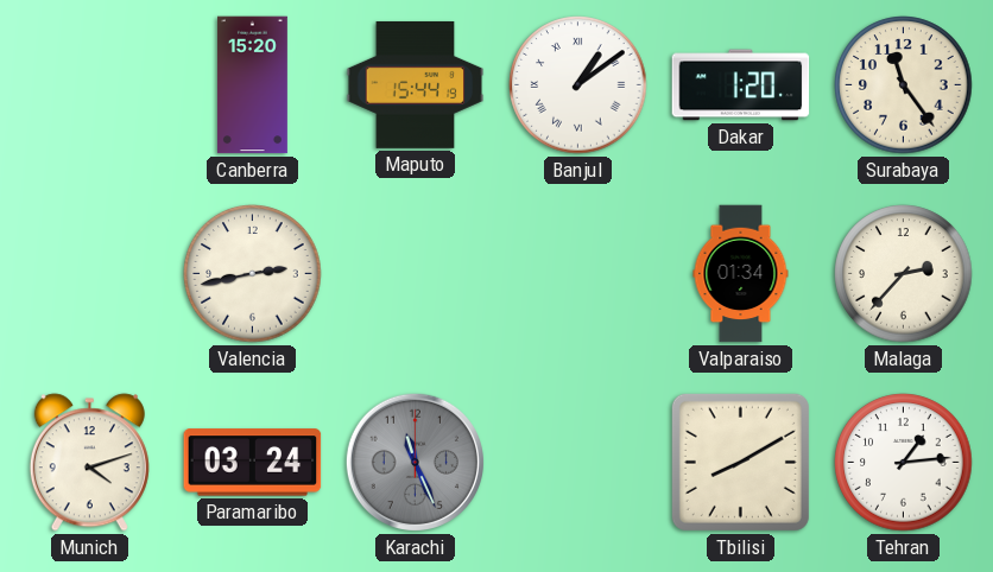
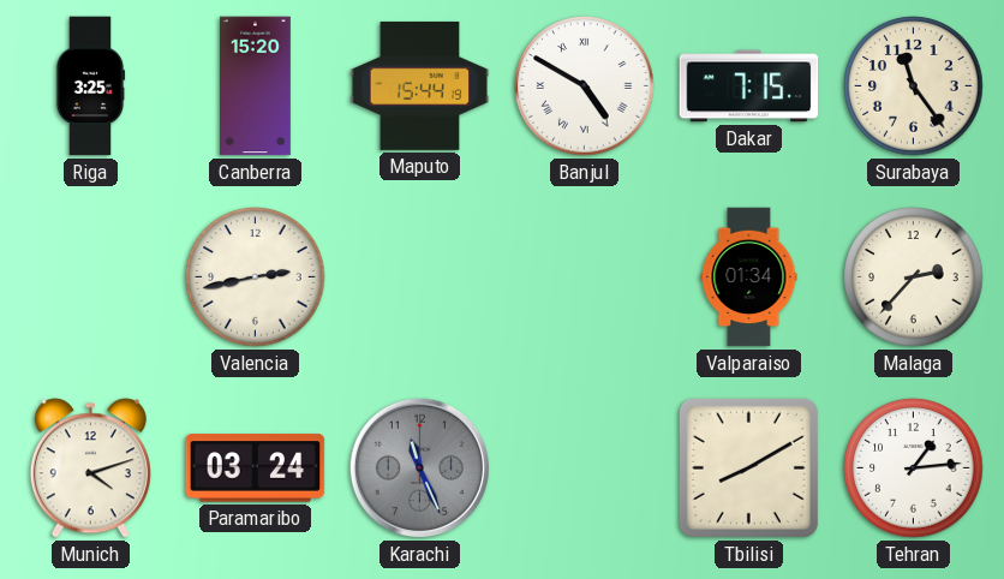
Riga: none -> 3:25
Banjul: 1:09 -> 4:50
Dakar: 1:20 -> 7:15
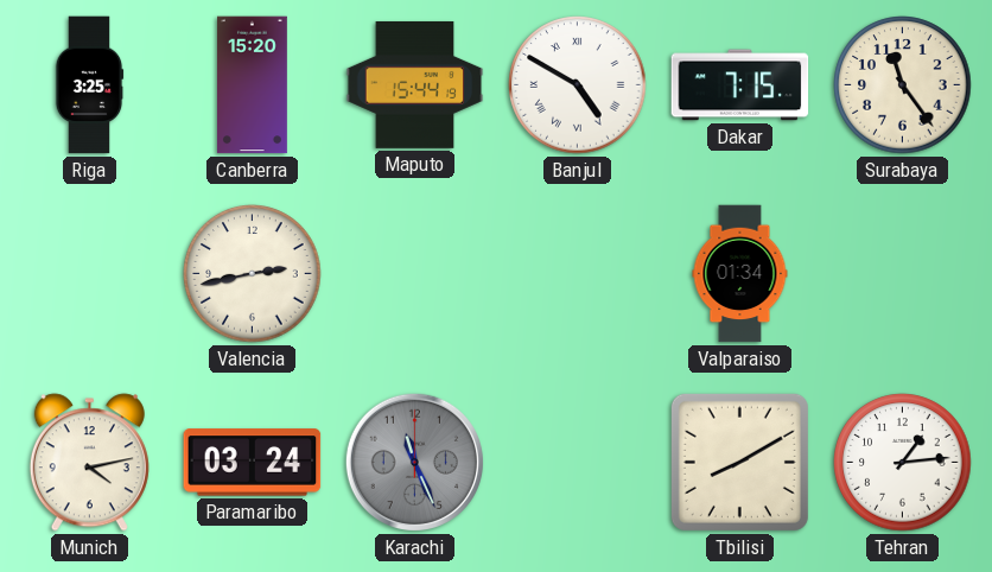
Malaga: 2:37 -> none
Munich: 4:12 -> 4:13
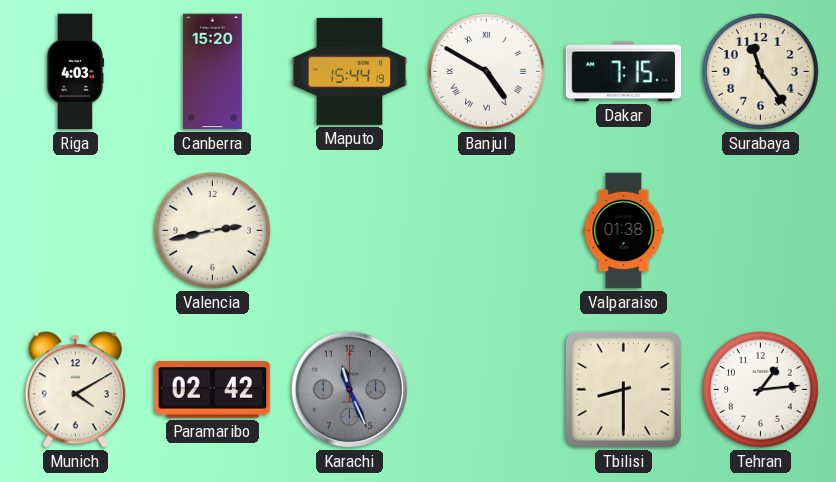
Riga: 3:25 -> 4:03
Valparaiso: 01:34 -> 01:38
Munich: 4:13 -> 4:10
Paramaribo: 03:24 -> 02:42
Tbilisi: 8:10 -> 8:30
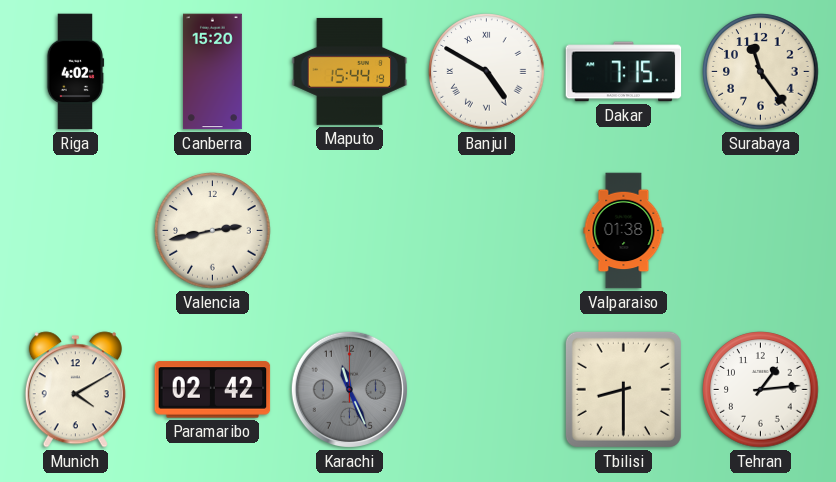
Riga: 4:03 -> 4:02
